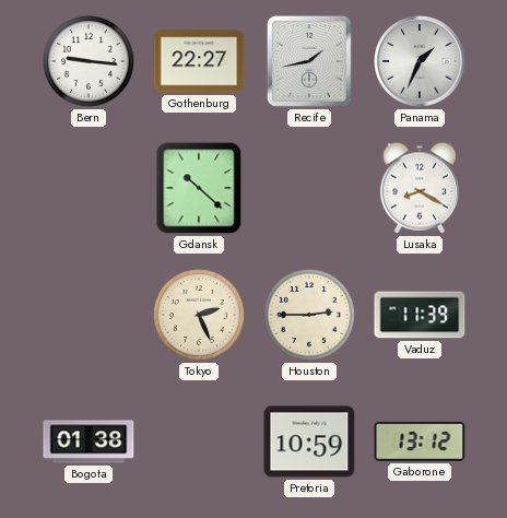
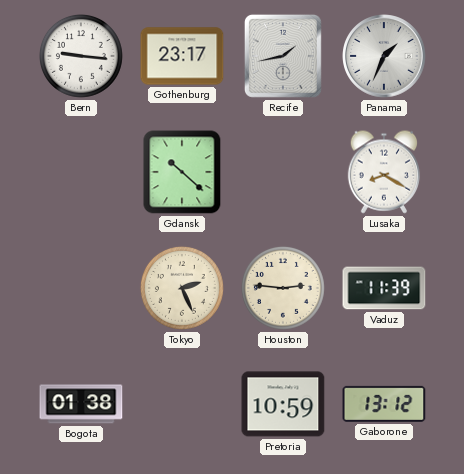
Gothenburg: 22:27 -> 23:17
Houston: 2:45 -> 2:46
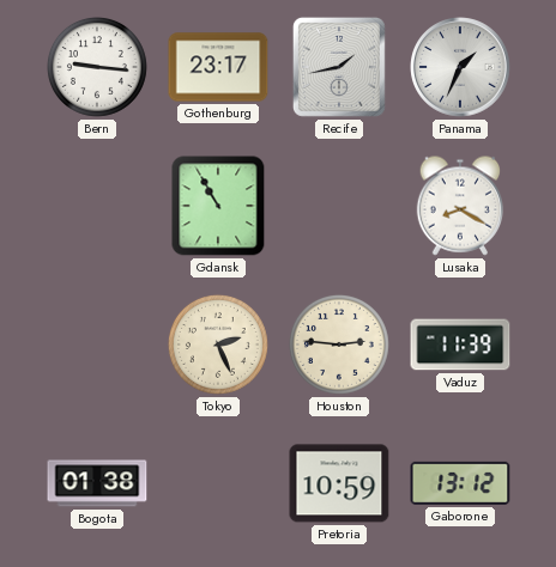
Gdansk: 10:22 -> 10:55
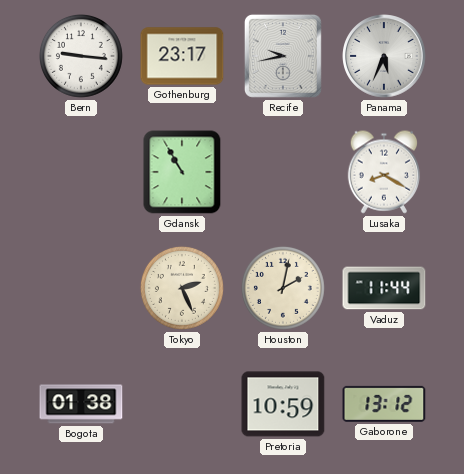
Recife: 1:43 -> 9:43
Panama: 1:34 -> 5:34
Houston: 2:46 -> 2:02
Vaduz: 11:39 -> 11:44
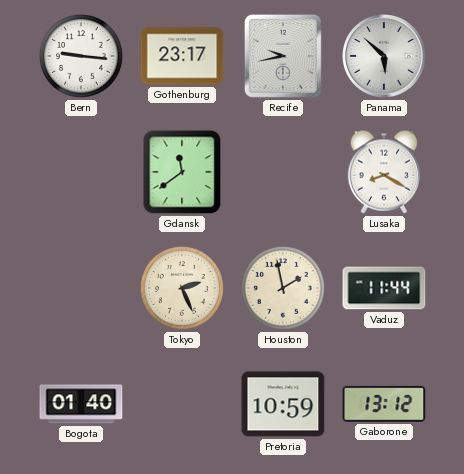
Panama: 5:34 -> 5:52
Gdansk: 10:55 -> 11:39
Houston: 2:02 -> 1:58
Bogota: 01:38 -> 01:40
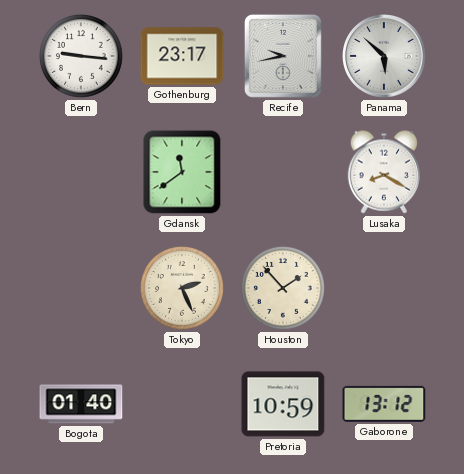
Houston: 1:58 -> 1:53
Vaduz: 11:44 -> none
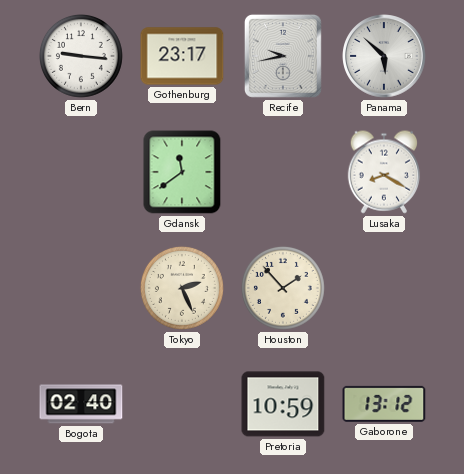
Bogota: 01:40 -> 02:40
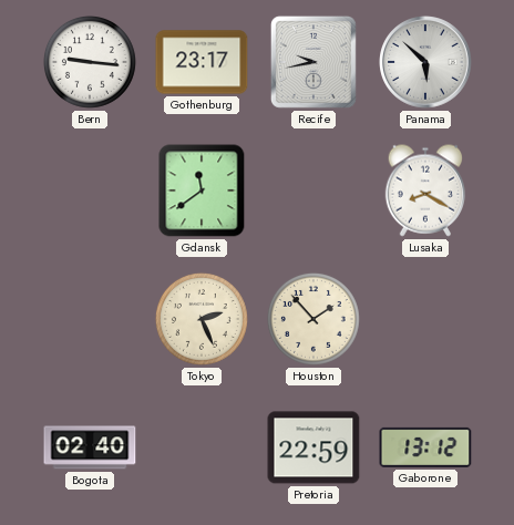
Pretoria: 10:59 -> 22:59
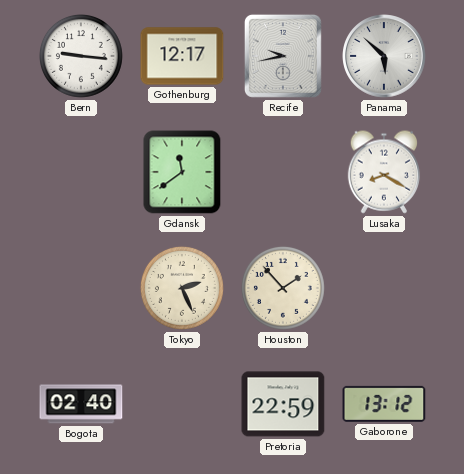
Gothenburg: 23:17 -> 12:17
